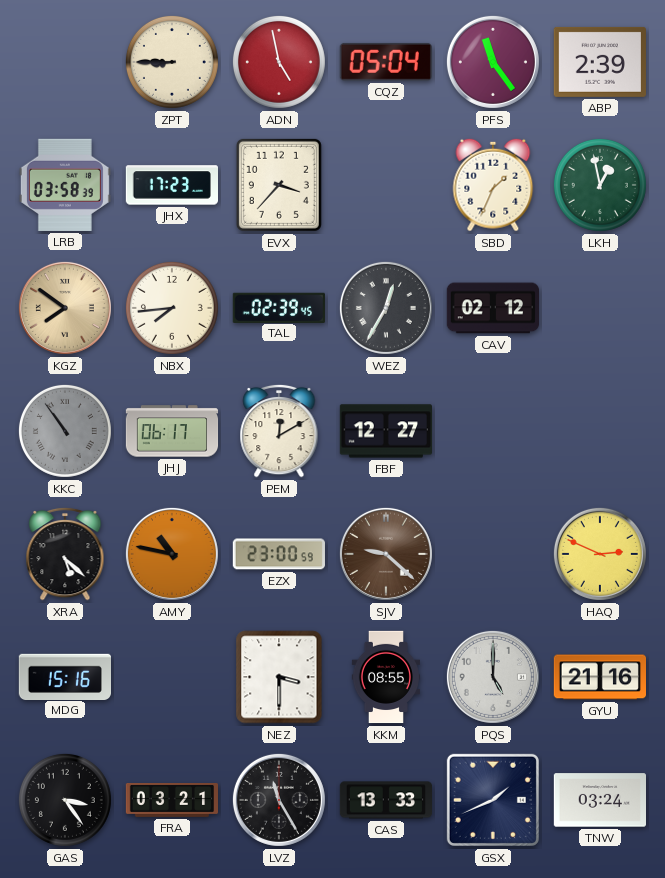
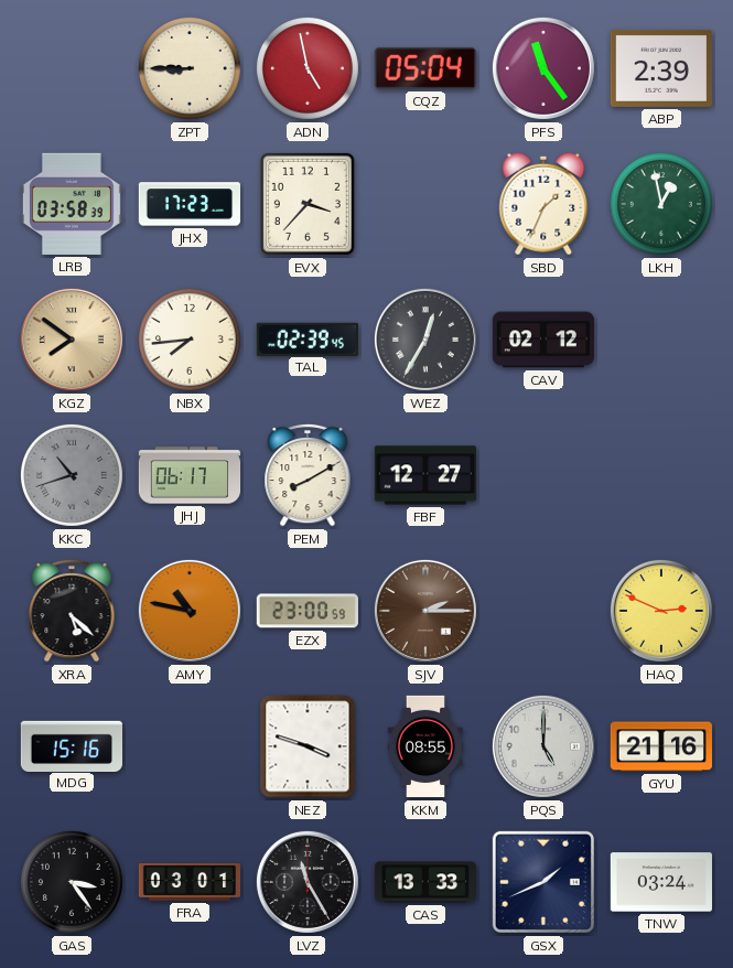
KKC: 10:54 -> 10:42
PEM: 12:10 -> 8:10
SJV: 9:22 -> 2:15
NEZ: 3:30 -> 3:48
FRA: 03:21 -> 03:01
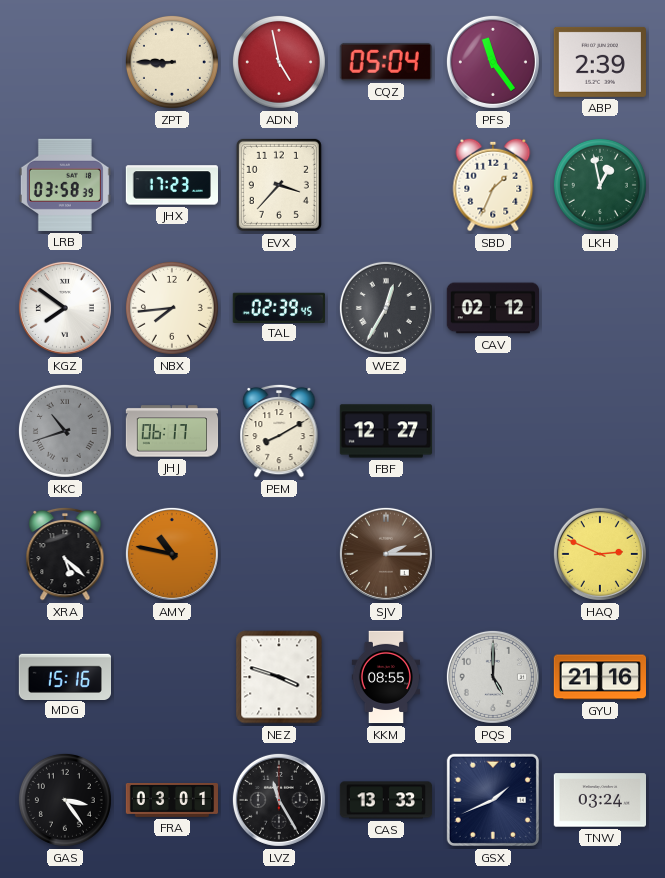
KGZ dial: champagne -> white
EZX: 23:00 -> none
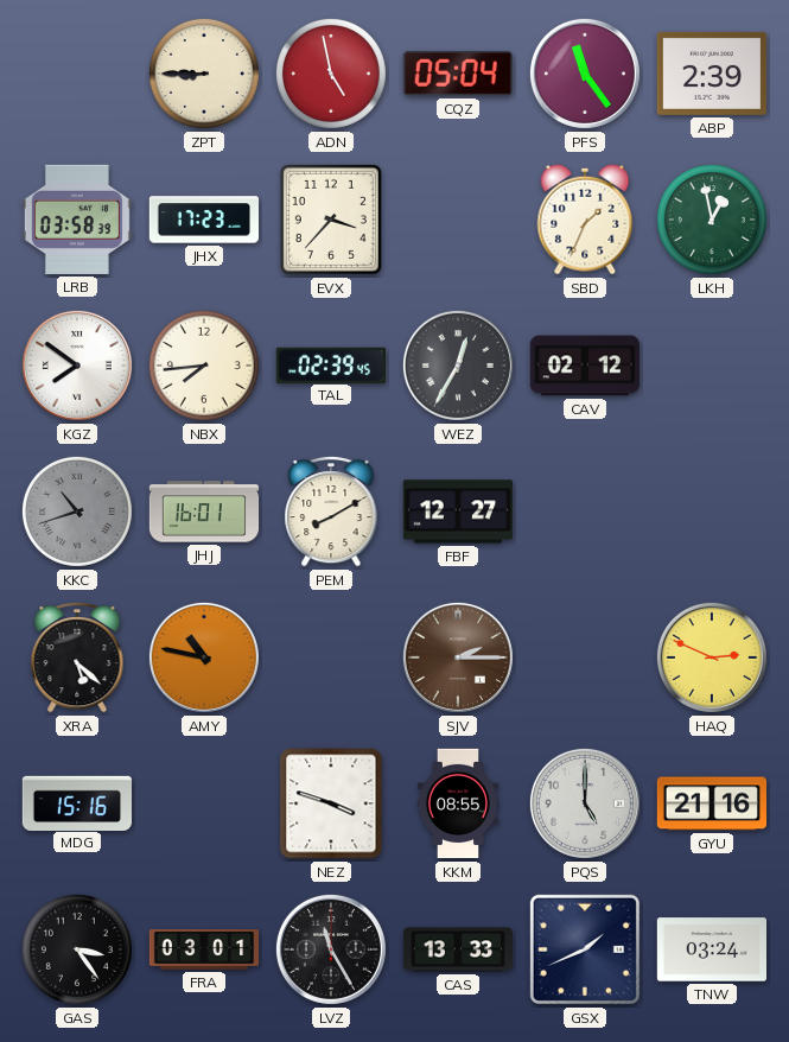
JHJ: 06:17 -> 16:01
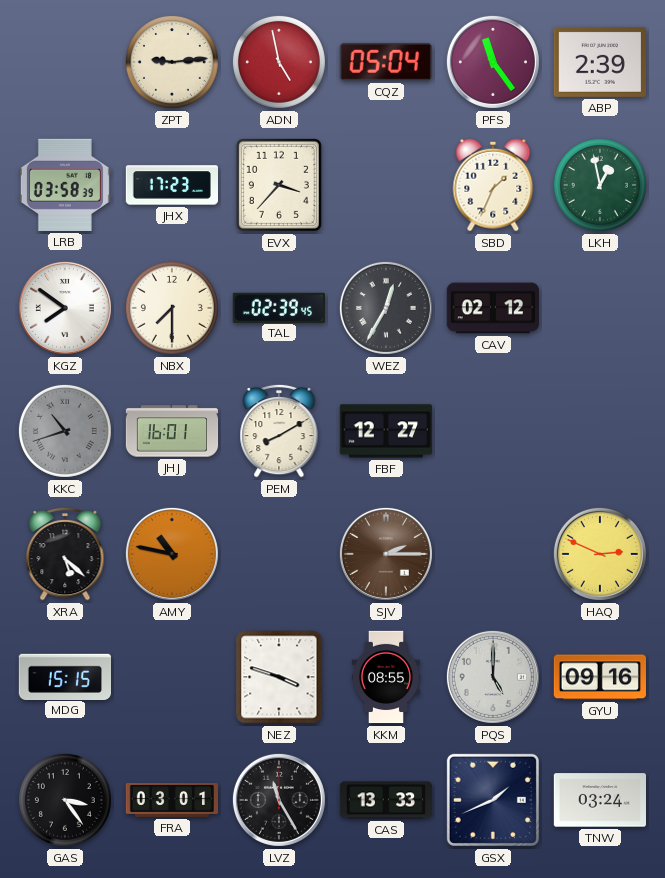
ZPT: 8:45 -> 9:14
NBX: 7:44 -> 7:30
MDG: 15:16 -> 15:15
GYU: 21:16 -> 09:16
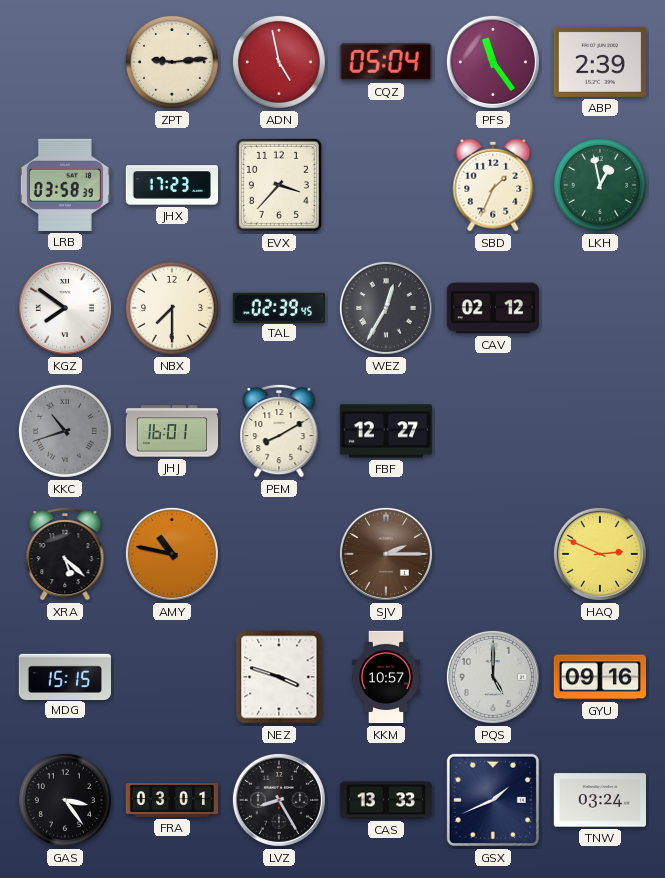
KKM: 08:55 -> 10:57
LVZ: 11:25 -> 8:25
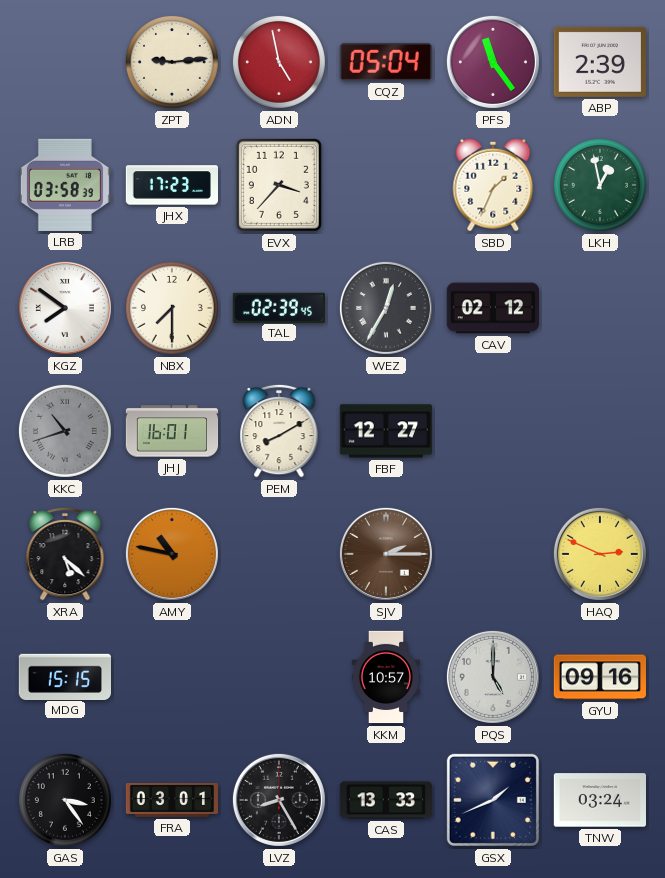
NEZ: 3:48 -> none
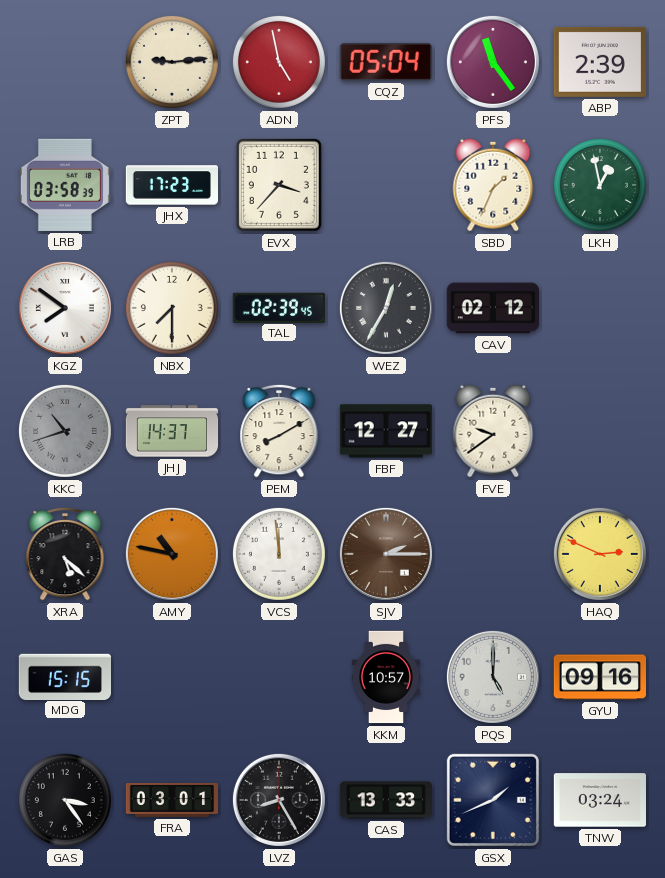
JHJ: 16:01 -> 14:37
FVE: none -> 9:39
VCS: none -> 11:59
